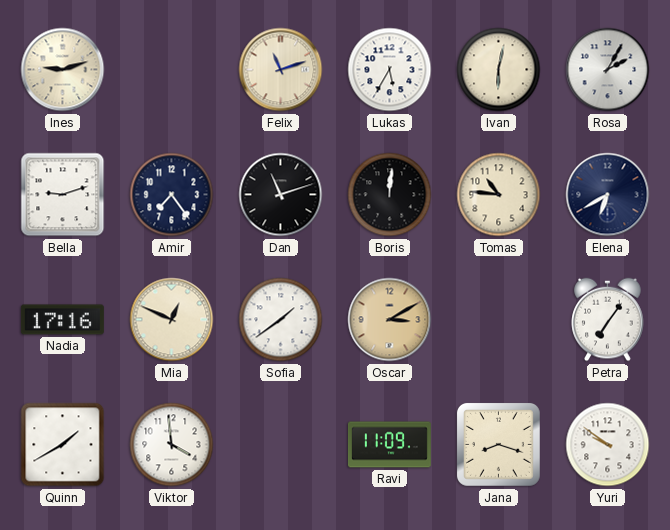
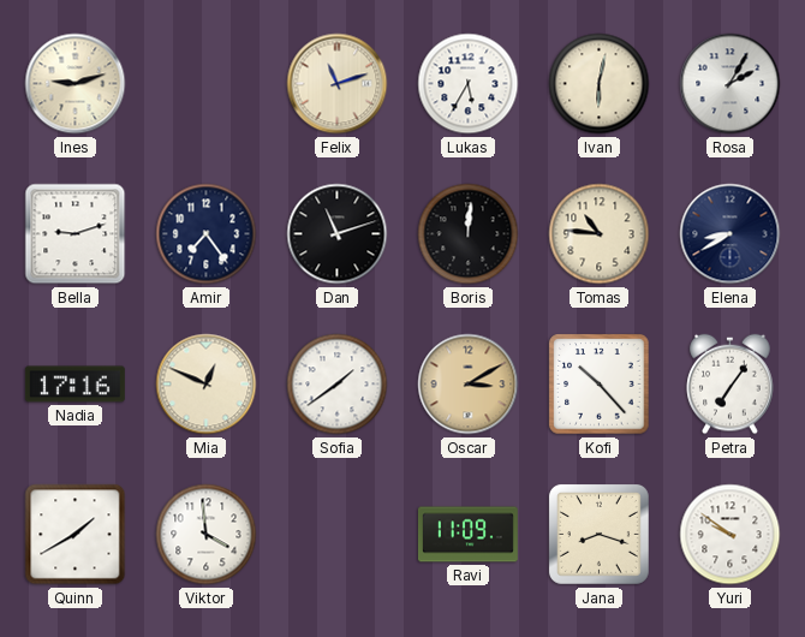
Elena: 6:40 -> 8:40
Kofi: none -> 10:23
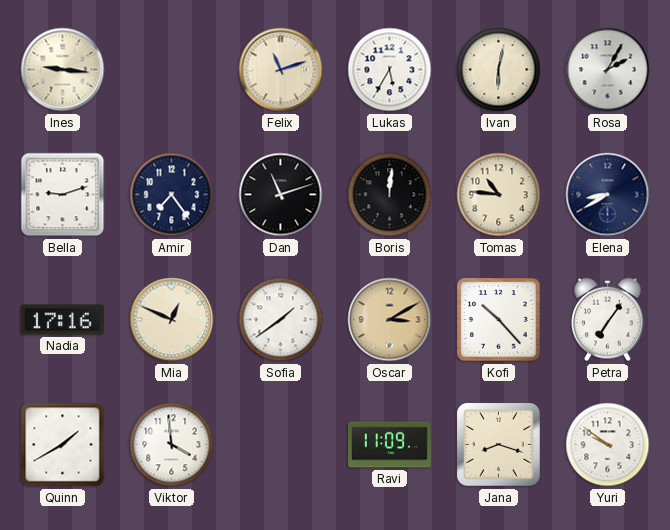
Ines: 9:12 -> 9:16
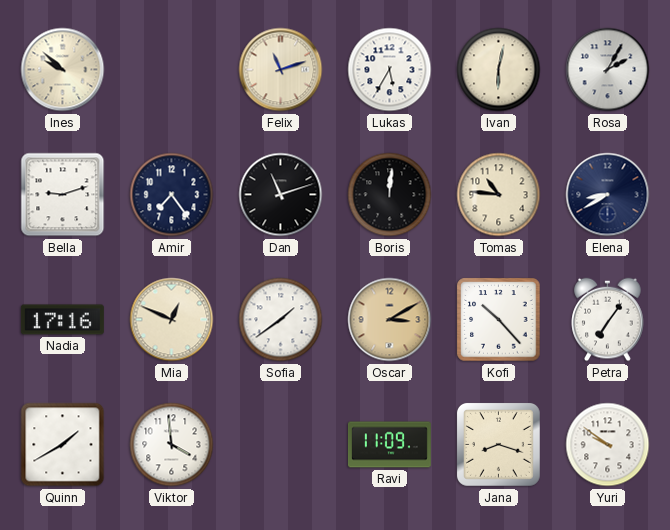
Ines: 9:16 -> 9:52
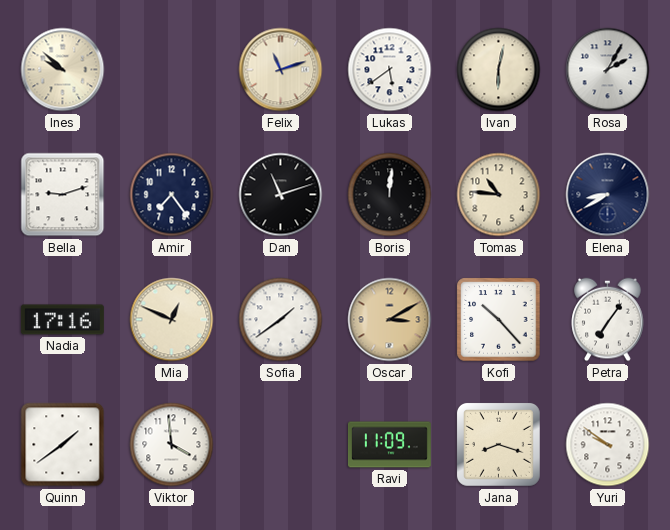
Lukas: 5:35 -> 5:39
Quinn: 1:40 -> 1:39
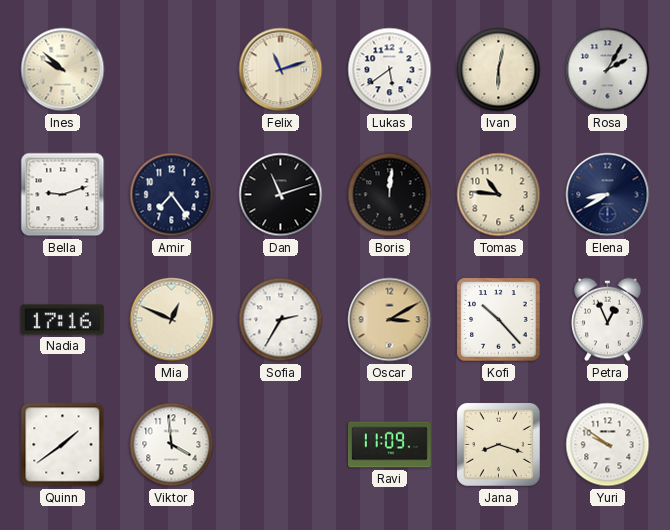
Sofia: 1:39 -> 2:35
Petra: 7:06 -> 12:56
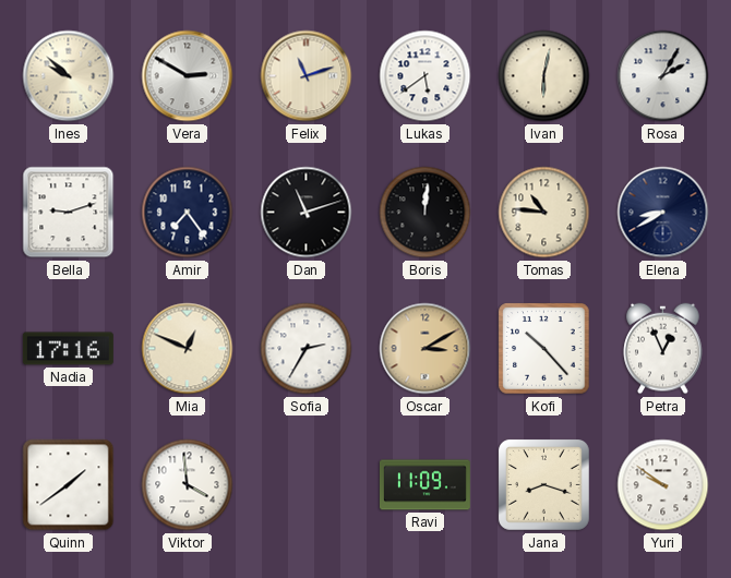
Vera: none -> 2:50
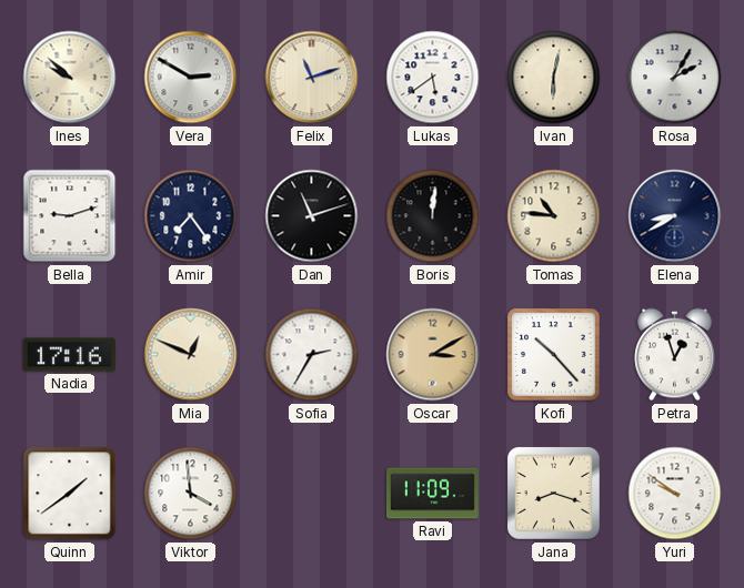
Petra: 12:56 -> 12:57
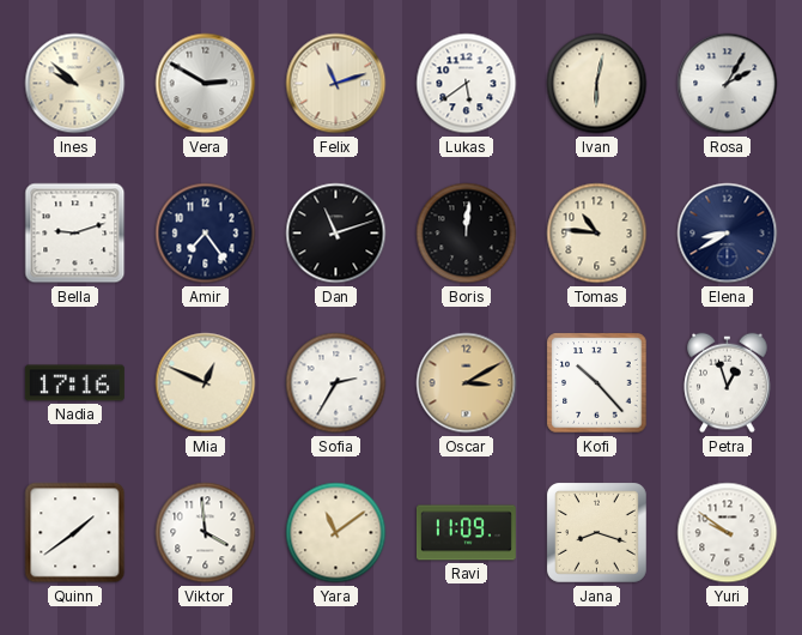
Yara: none -> 11:09
